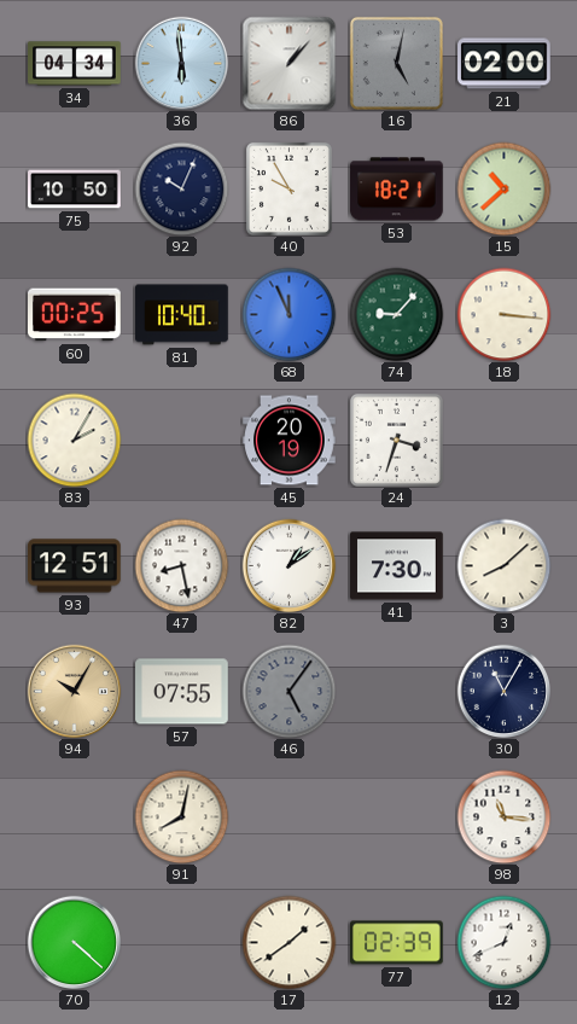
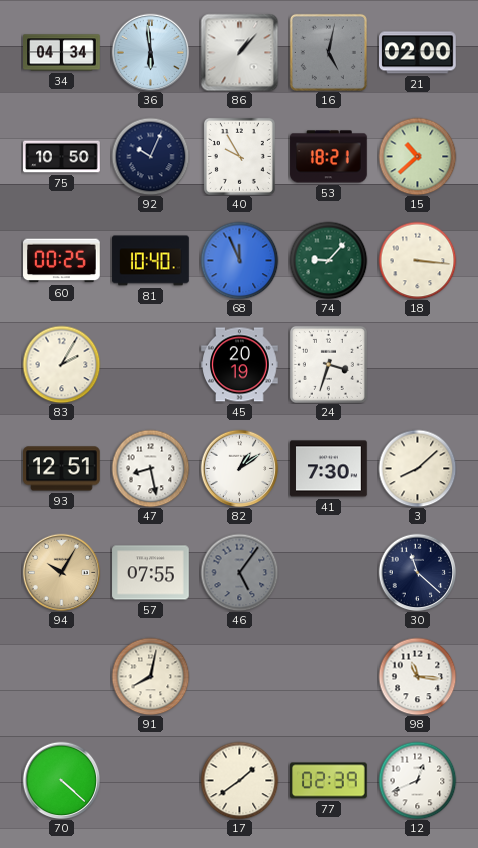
30: 11:05 -> 11:22
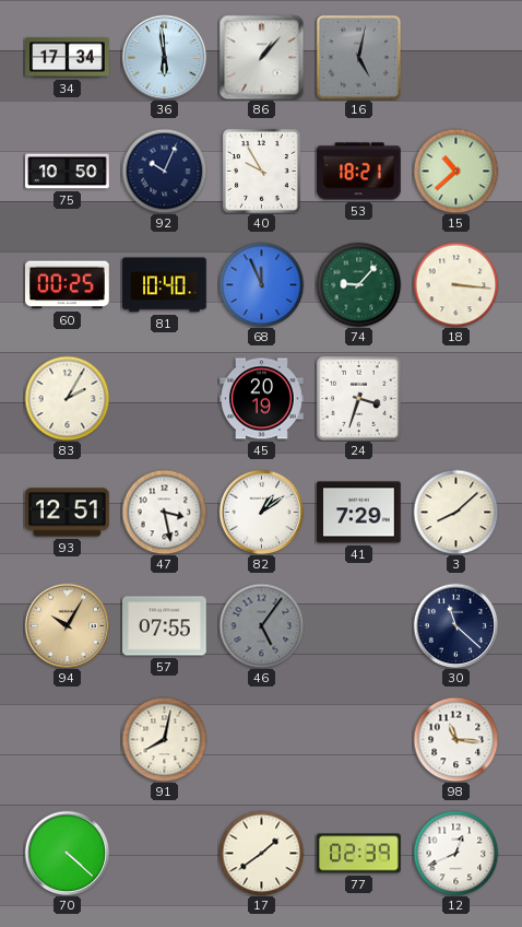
34: 04:34 -> 17:34
21: 02:00 -> none
47: 8:28 -> 3:28
41: 7:30 -> 7:29
